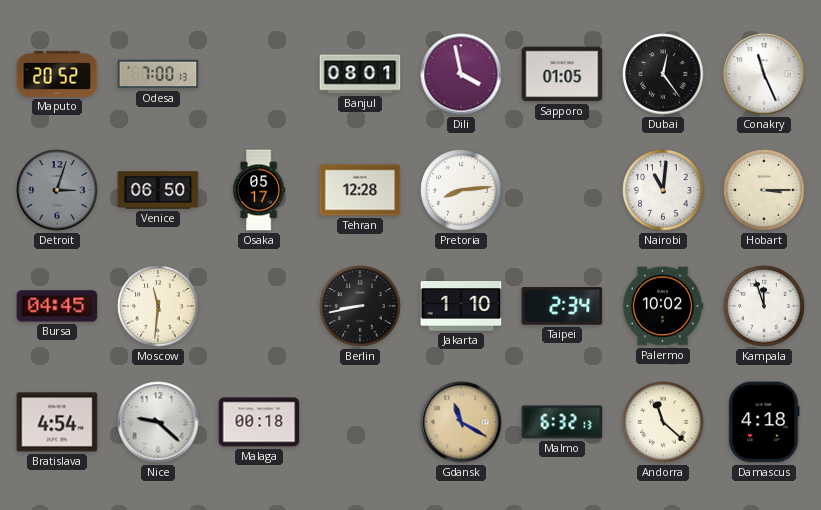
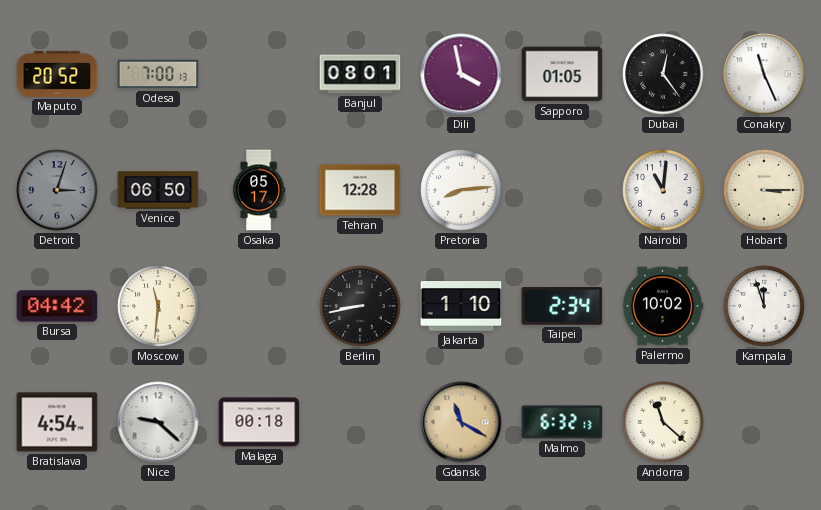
Bursa: 04:45 -> 04:42
Damascus: 4:18 -> none
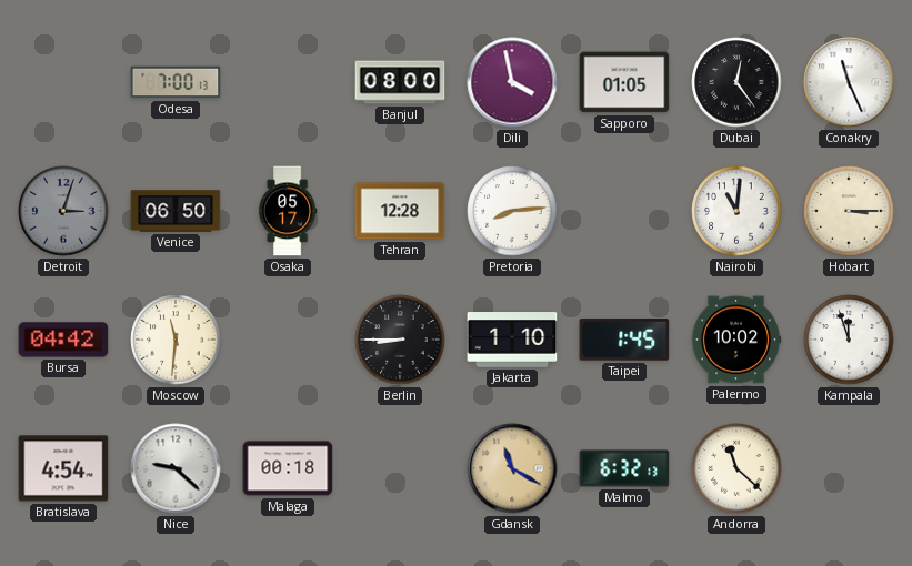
Maputo: 20:52 -> none
Banjul: 08:01 -> 08:00
Berlin: 8:43 -> 8:45
Taipei: 2:34 -> 1:45
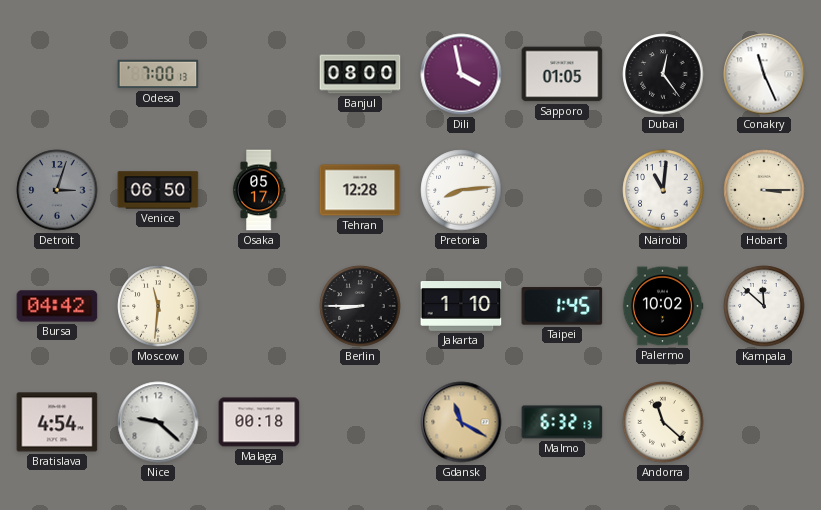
Kampala: 11:57 -> 11:52
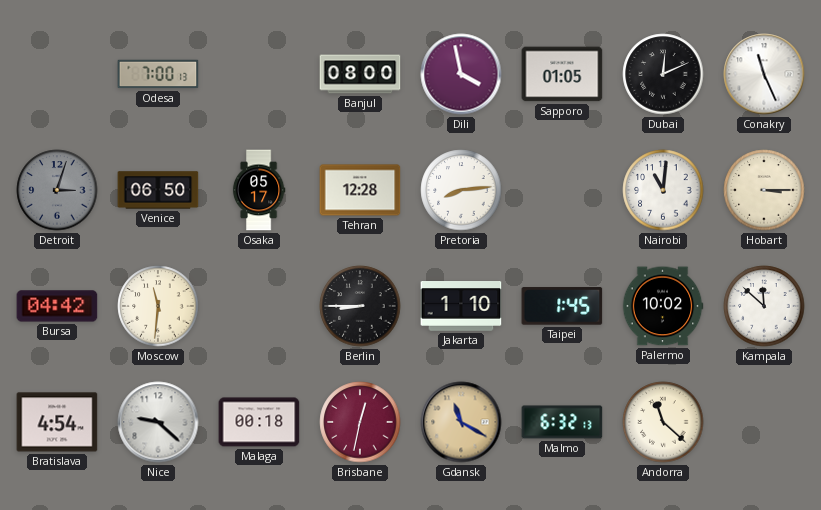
Dubai: 12:24 -> 12:11
Brisbane: none -> 12:32
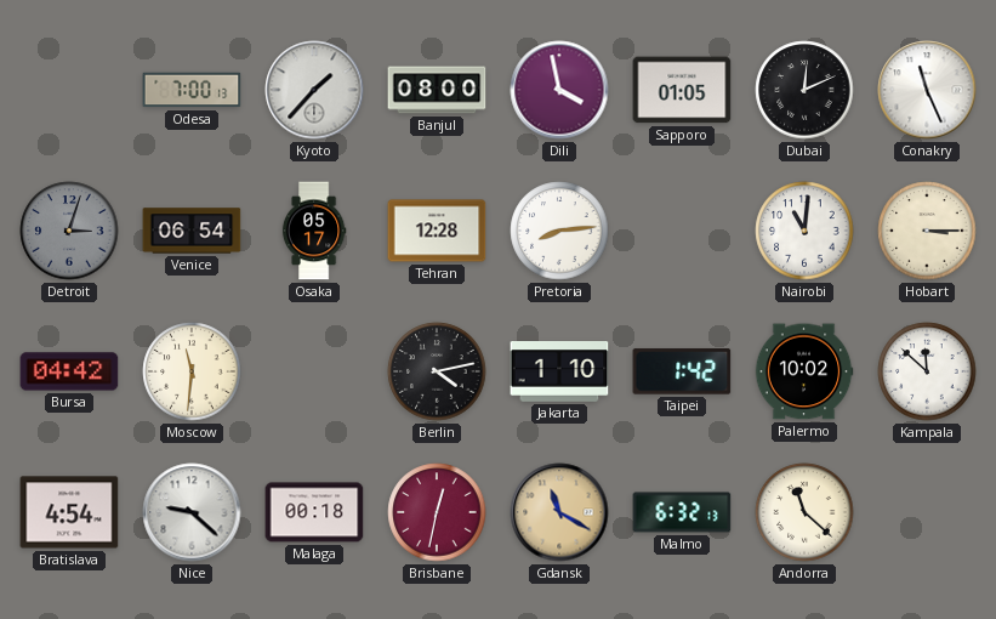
Kyoto: none -> 1:37
Venice: 06:50 -> 06:54
Berlin: 8:45 -> 4:13
Taipei: 1:45 -> 1:42
